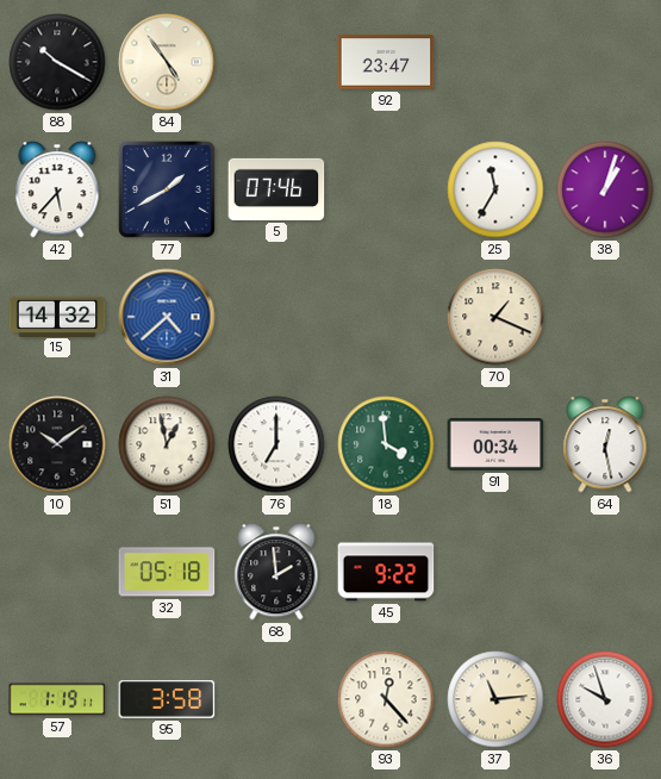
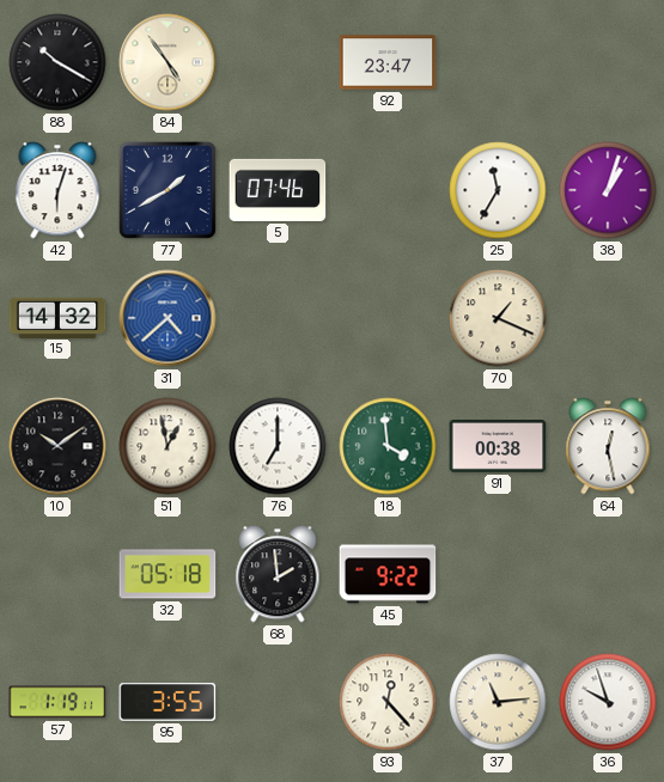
42: 5:37 -> 6:03
91: 00:34 -> 00:38
95: 3:58 -> 3:55
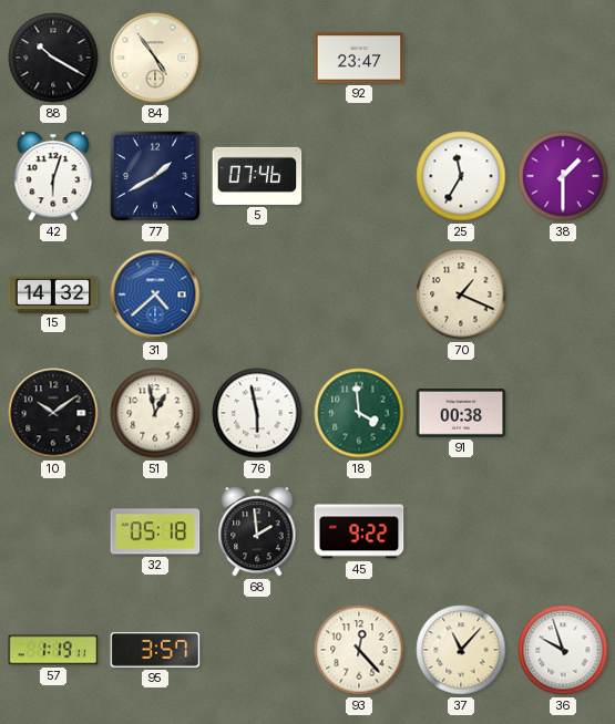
38: 1:03 -> 1:30
76: 7:00 -> 5:58
64: 12:28 -> none
95: 3:55 -> 3:57
37: 11:14 -> 11:07
